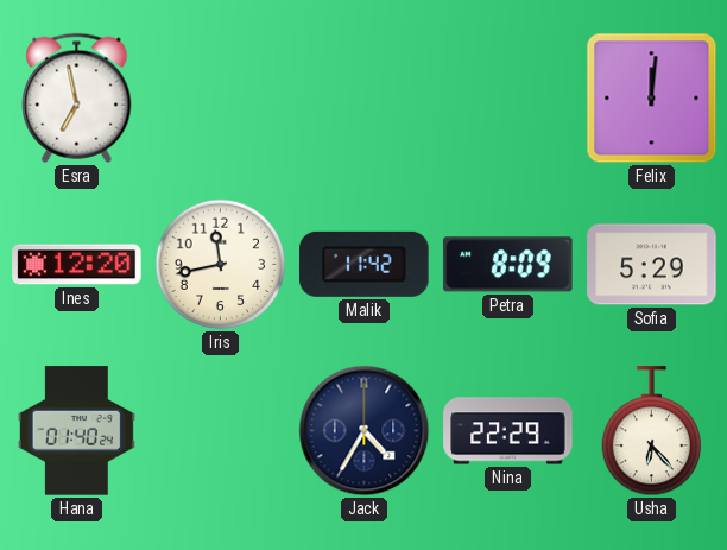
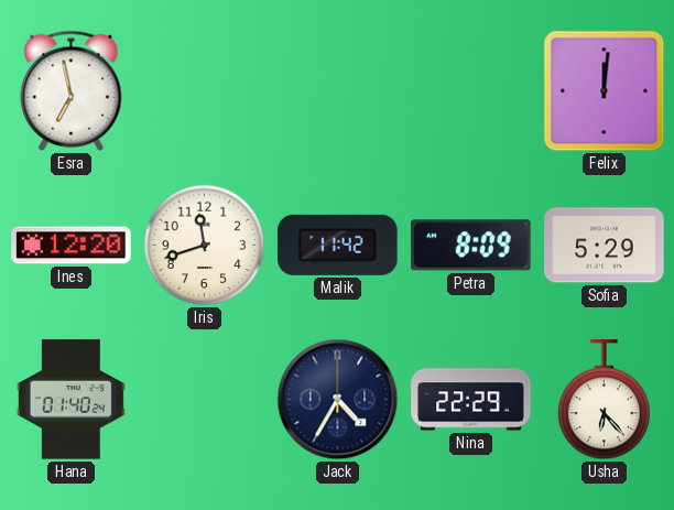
Iris: 11:43 -> 11:42
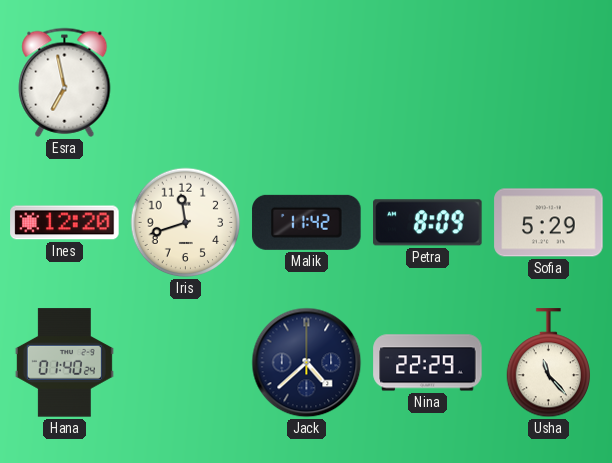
Felix: 12:01 -> none
Jack: 4:35 -> 4:38
Usha: 6:23 -> 11:23
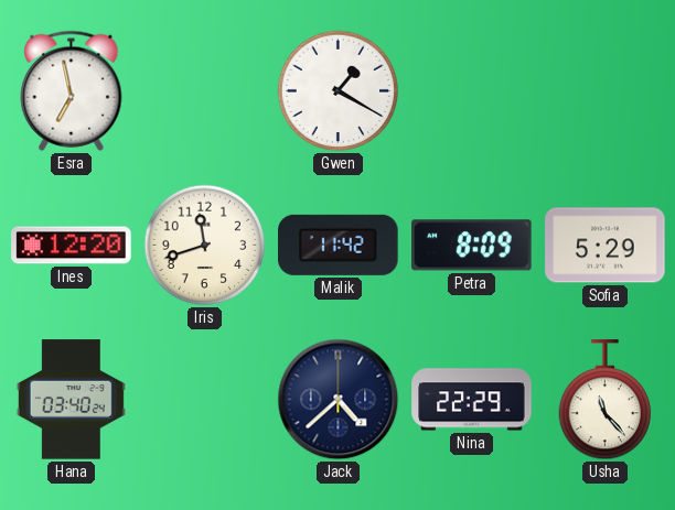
Gwen: none -> 1:20
Hana: 01:40 -> 03:40
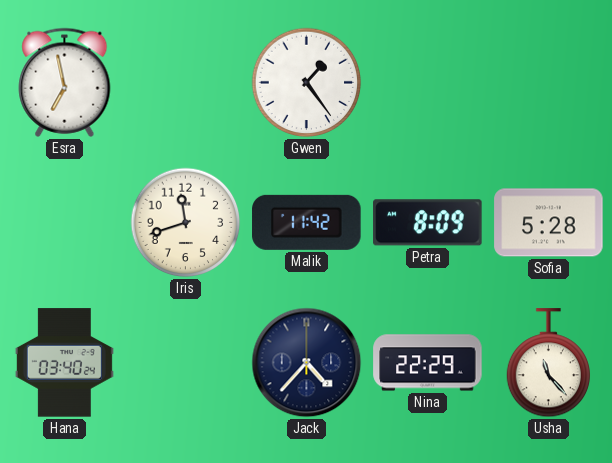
Gwen: 1:20 -> 1:24
Ines: 12:20 -> none
Sofia: 5:29 -> 5:28
Jack: 4:38 -> 4:37
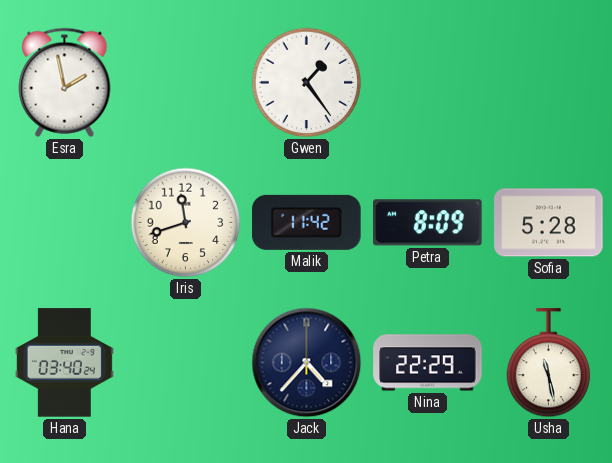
Esra: 6:58 -> 1:58
Usha: 11:23 -> 11:28
